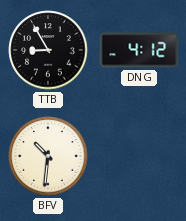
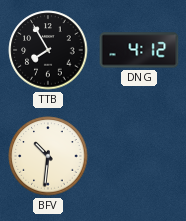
TTB: 8:55 -> 7:55
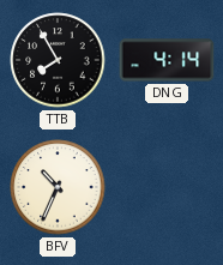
DNG: 4:12 -> 4:14
BFV: 10:31 -> 10:34
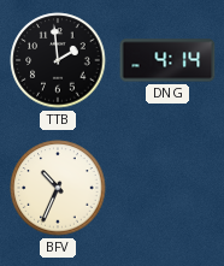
TTB: 7:55 -> 1:59
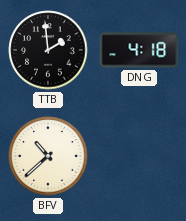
DNG: 4:14 -> 4:18
BFV: 10:34 -> 10:38
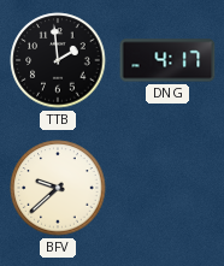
DNG: 4:18 -> 4:17
BFV: 10:38 -> 9:38
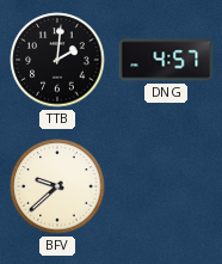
TTB: 1:59 -> 2:01
DNG: 4:17 -> 4:57
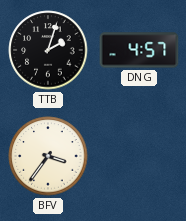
TTB: 2:01 -> 2:03
BFV: 9:38 -> 3:36
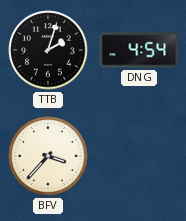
DNG: 4:57 -> 4:54
BFV: 3:36 -> 3:37
